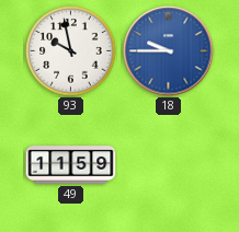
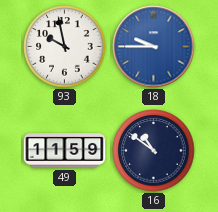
16: none -> 10:51
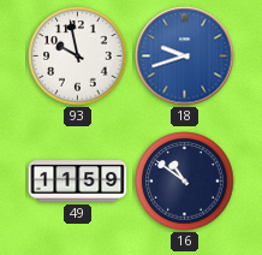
18: 9:45 -> 9:42
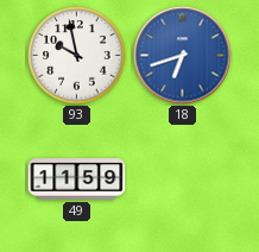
18: 9:42 -> 6:42
16: 10:51 -> none
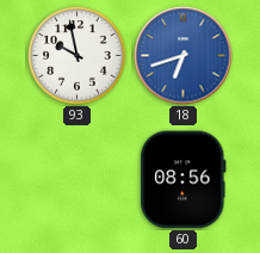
49: 11:59 -> none
60: none -> 08:56
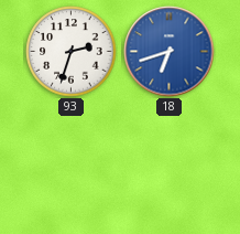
93: 9:58 -> 2:33
60: 08:56 -> none
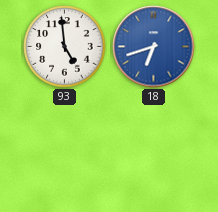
93: 2:33 -> 4:59
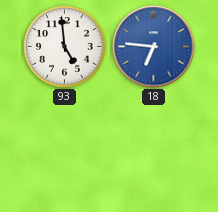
18: 6:42 -> 6:46
